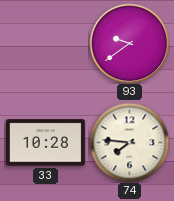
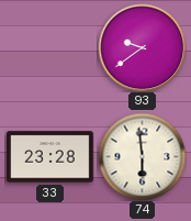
33: 10:28 -> 23:28
74: 7:46 -> 5:59
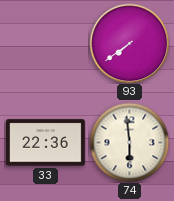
93: 9:39 -> 7:39
33: 23:28 -> 22:36
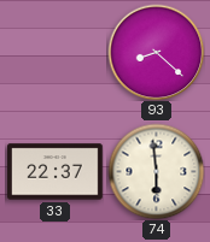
93: 7:39 -> 8:22
33: 22:36 -> 22:37
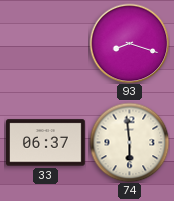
93: 8:22 -> 8:18
33: 22:37 -> 06:37
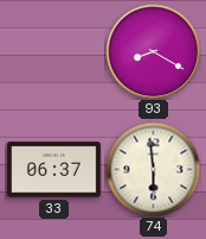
93: 8:18 -> 8:20
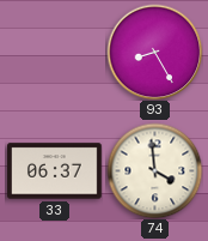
93: 8:20 -> 8:25
74: 5:59 -> 3:59
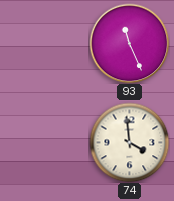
93: 8:25 -> 11:26
33: 06:37 -> none
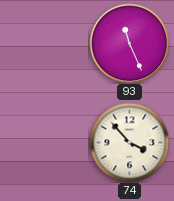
74: 3:59 -> 3:53
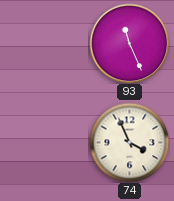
74: 3:53 -> 3:56
